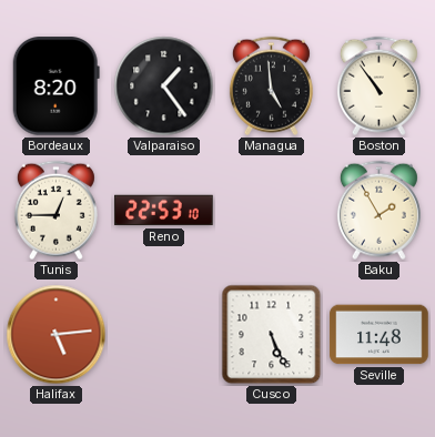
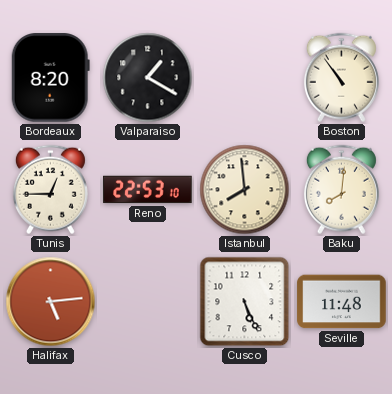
Valparaiso: 1:24 -> 1:20
Managua: 4:59 -> none
Istanbul: none -> 7:59
Baku: 1:55 -> 8:01
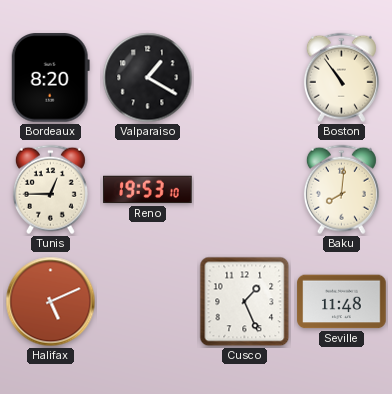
Reno: 22:53 -> 19:53
Istanbul: 7:59 -> none
Halifax: 5:14 -> 5:11
Cusco: 5:26 -> 1:26
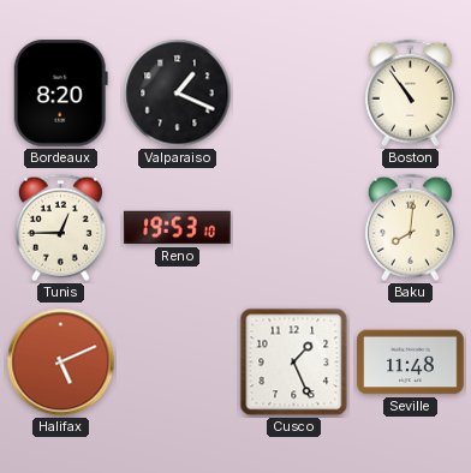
Valparaiso: 1:20 -> 1:19
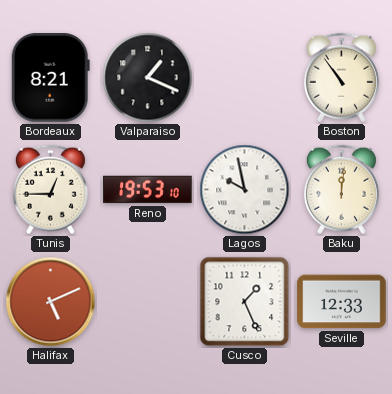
Bordeaux: 8:20 -> 8:21
Lagos: none -> 9:58
Baku: 8:01 -> 12:01
Seville: 11:48 -> 12:33
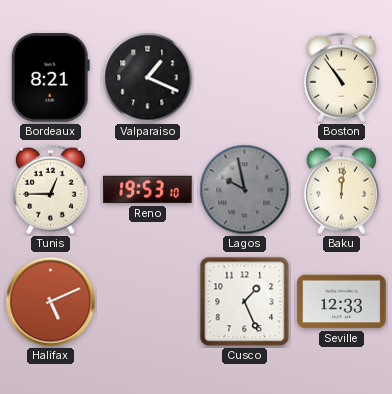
Lagos dial: white -> grey
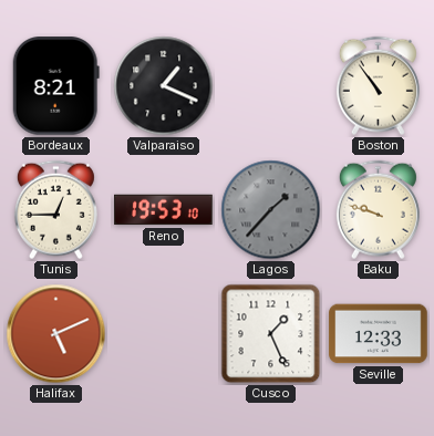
Lagos: 9:58 -> 1:37
Baku: 12:01 -> 9:48
